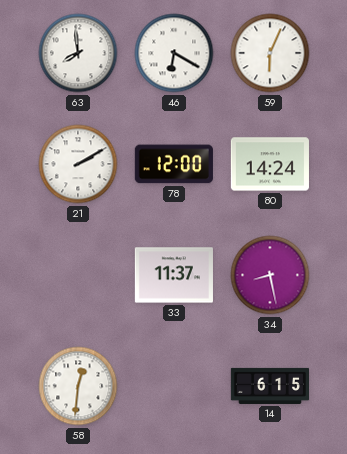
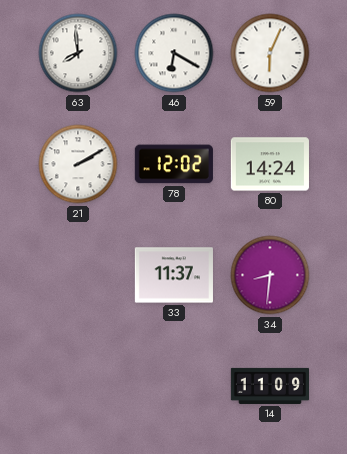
78: 12:00 -> 12:02
34: 8:28 -> 8:31
58: 12:31 -> none
14: 6:15 -> 11:09
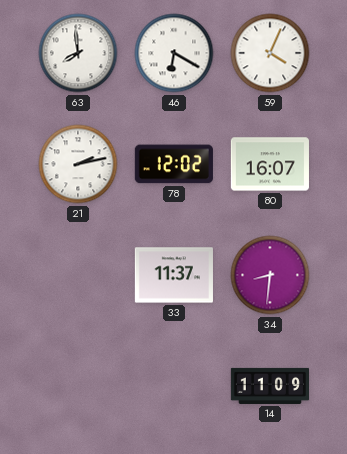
59: 6:04 -> 4:04
21: 2:10 -> 2:13
80: 14:24 -> 16:07
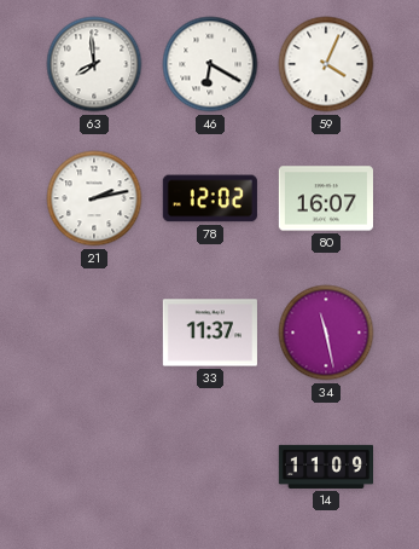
34: 8:31 -> 11:28
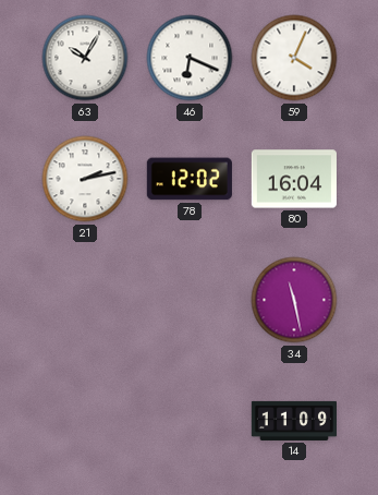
63: 7:59 -> 10:05
46: 6:20 -> 6:19
80: 16:07 -> 16:04
33: 11:37 -> none
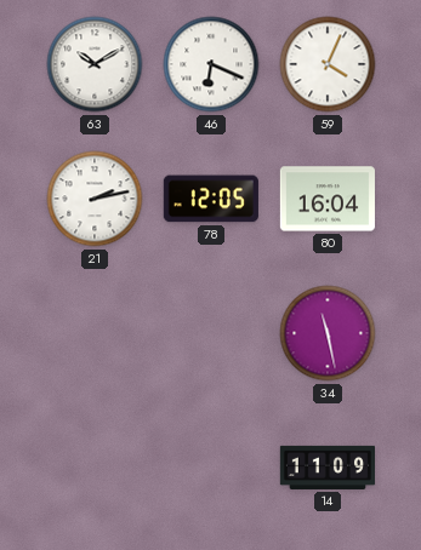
63: 10:05 -> 10:10
78: 12:02 -> 12:05
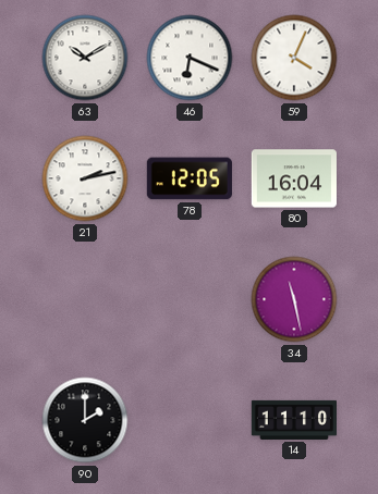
90: none -> 2:00
14: 11:09 -> 11:10
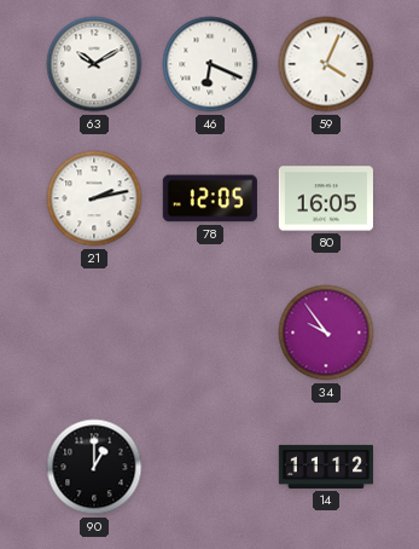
80: 16:04 -> 16:05
34: 11:28 -> 9:54
90: 2:00 -> 1:00
14: 11:10 -> 11:12
